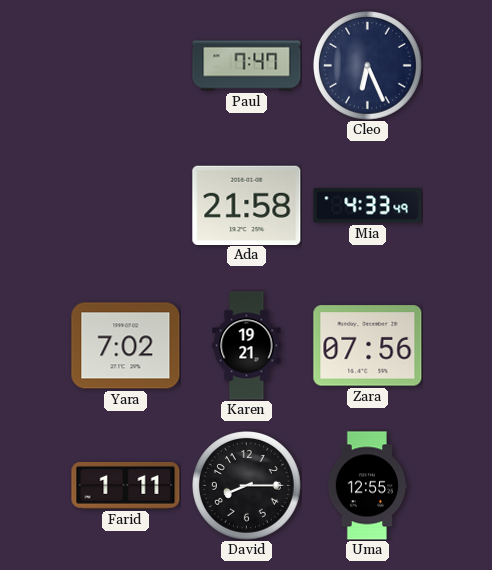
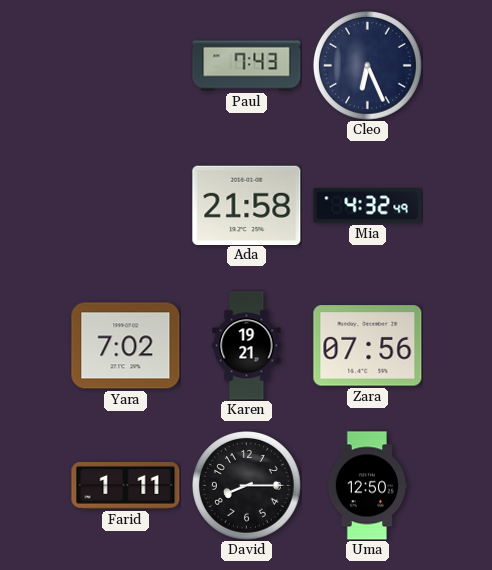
Paul: 7:47 -> 7:43
Mia: 4:33 -> 4:32
Uma: 12:55 -> 12:50
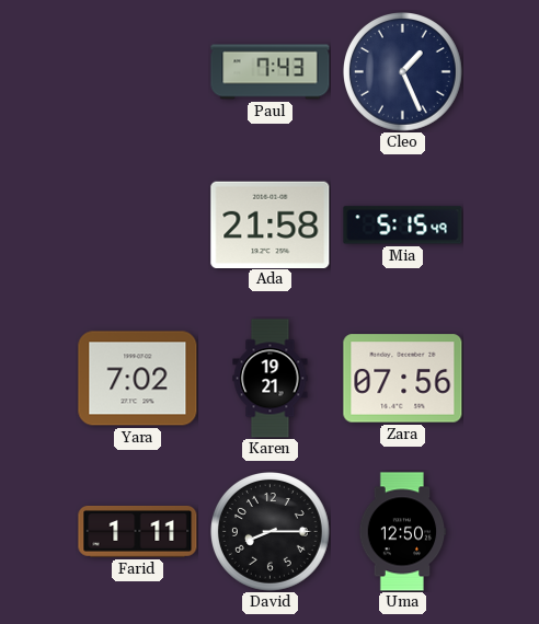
Cleo: 6:26 -> 1:26
Mia: 4:32 -> 5:15
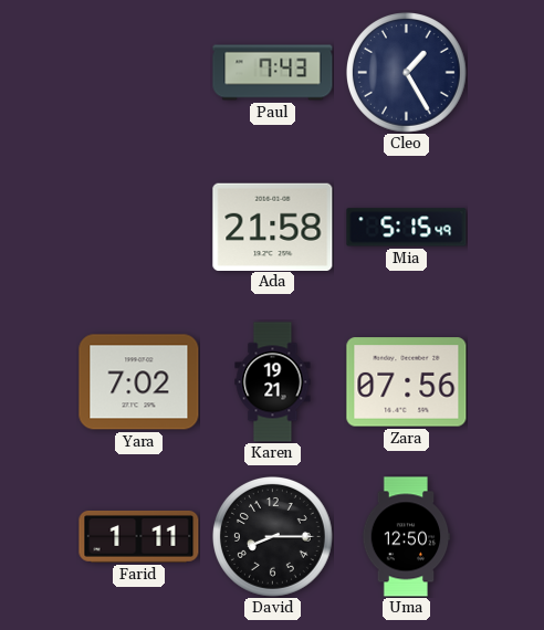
Cleo: 1:26 -> 1:25
